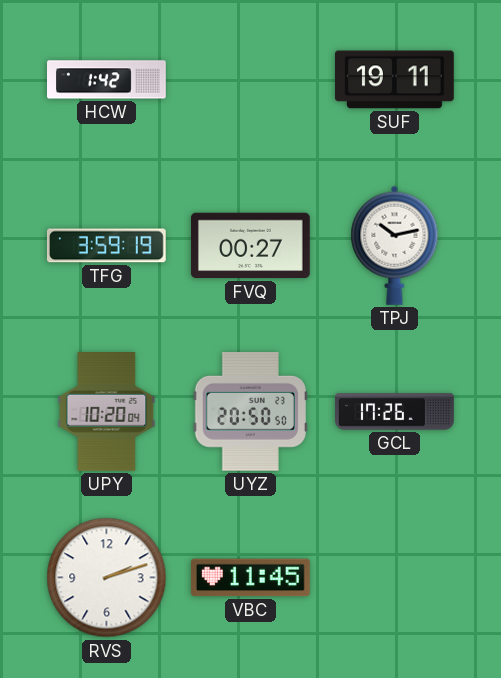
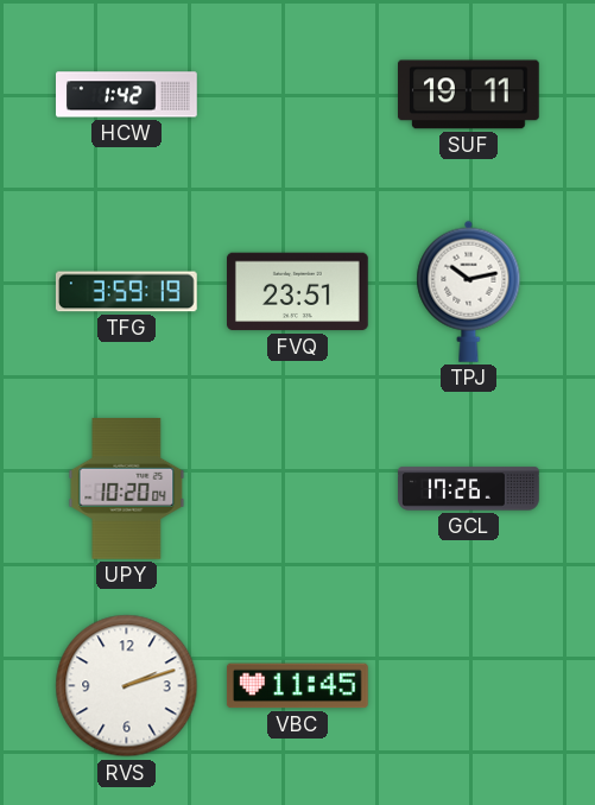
FVQ: 00:27 -> 23:51
UYZ: 20:50 -> none
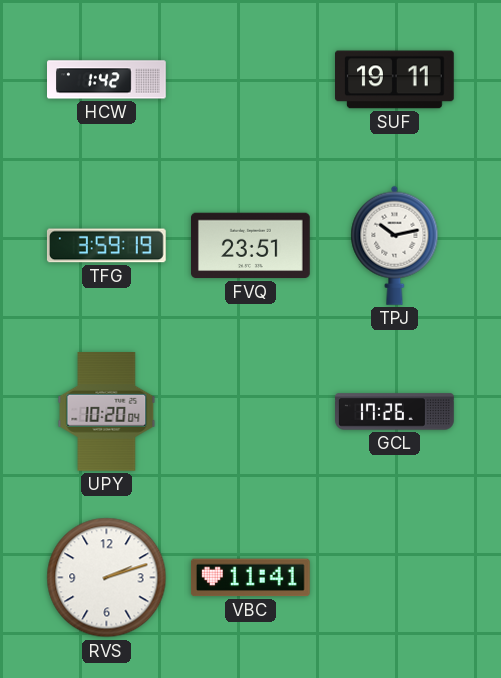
VBC: 11:45 -> 11:41
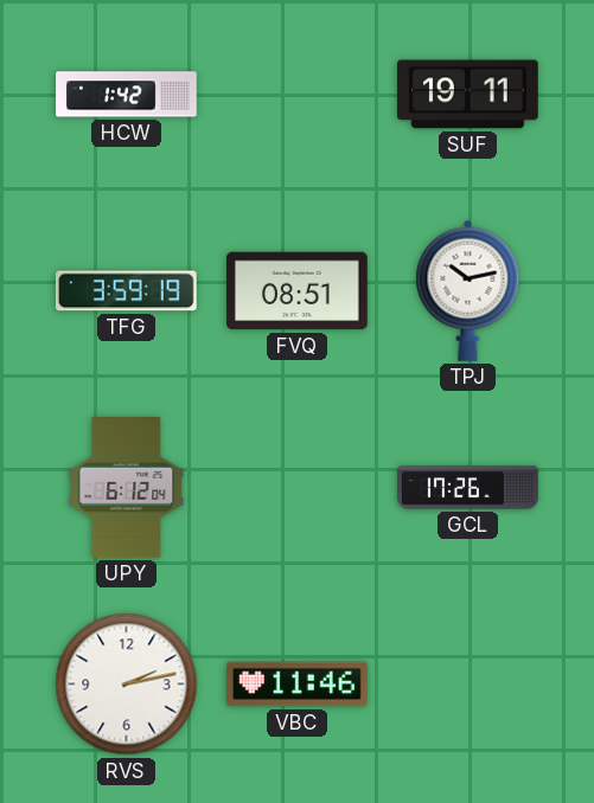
FVQ: 23:51 -> 08:51
UPY: 10:20 -> 6:12
RVS: 2:12 -> 2:13
VBC: 11:41 -> 11:46
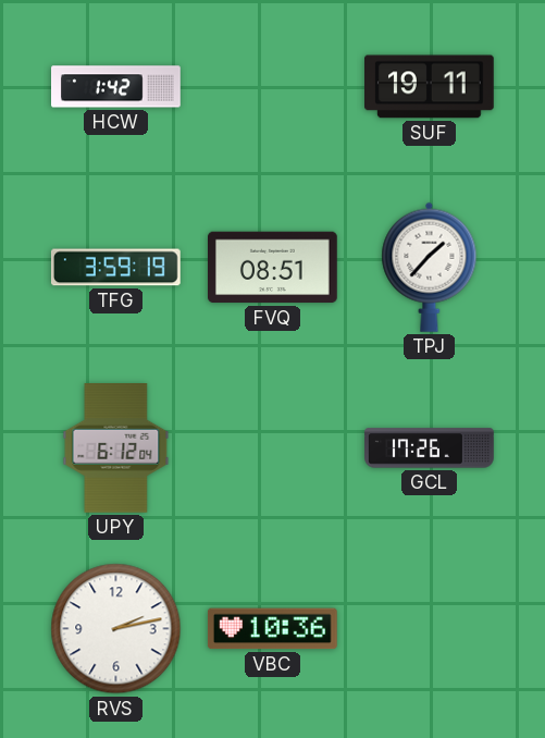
TPJ: 10:13 -> 1:37
VBC: 11:46 -> 10:36
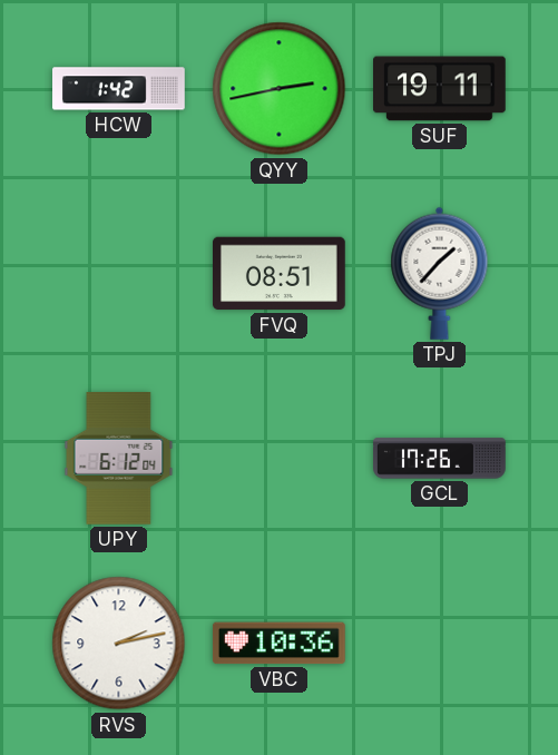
QYY: none -> 2:43
TFG: 3:59 -> none
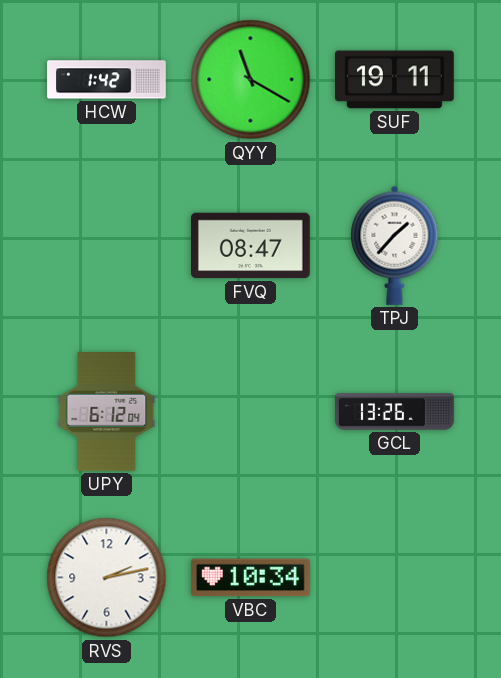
QYY: 2:43 -> 11:20
FVQ: 08:51 -> 08:47
GCL: 17:26 -> 13:26
VBC: 10:36 -> 10:34
